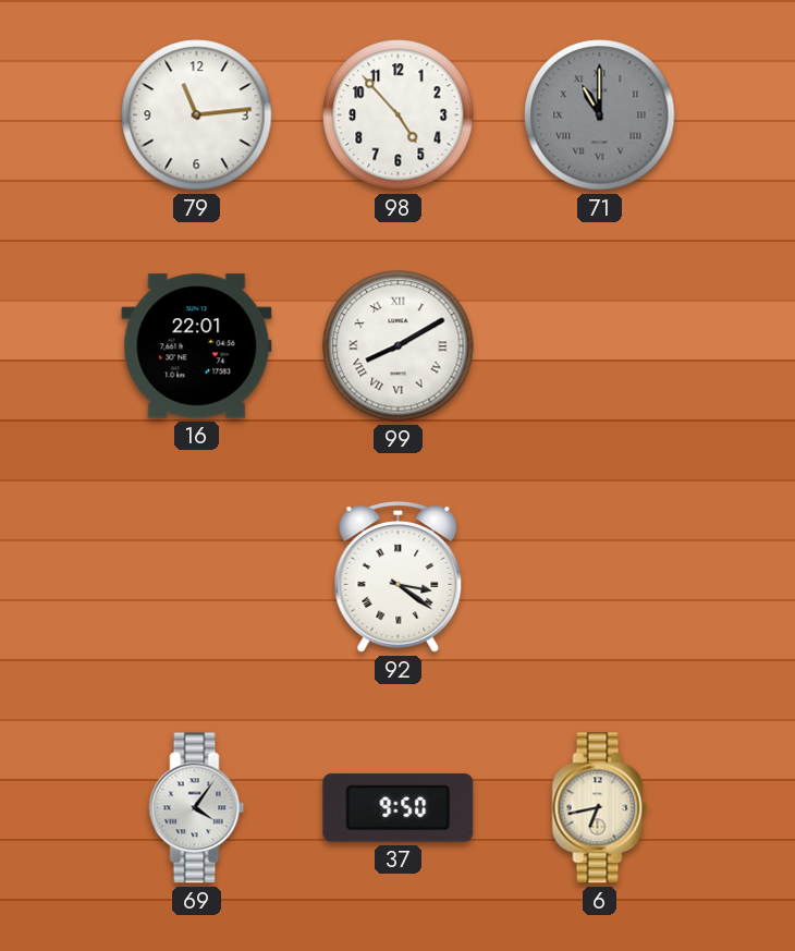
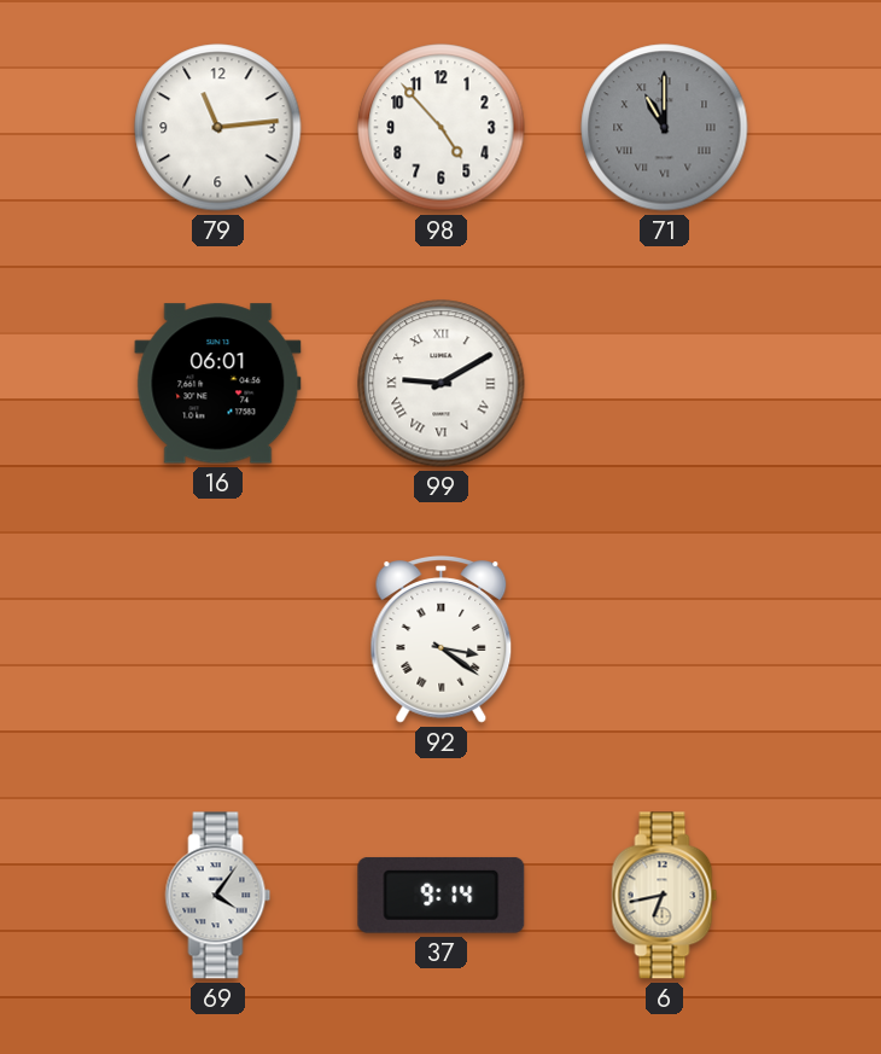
16: 22:01 -> 06:01
99: 8:10 -> 9:10
37: 9:50 -> 9:14
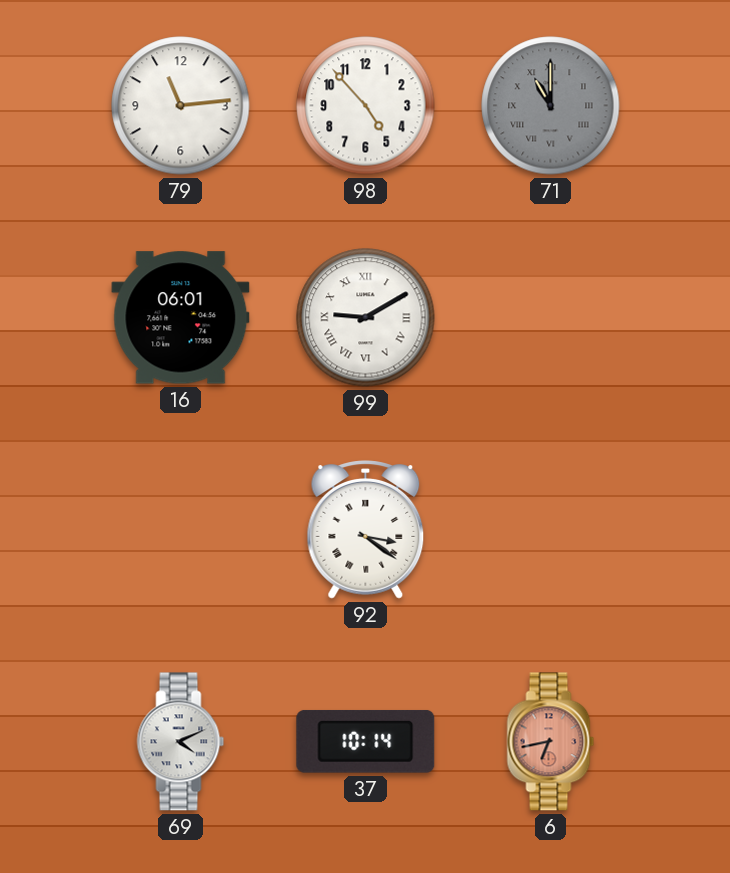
69: 4:06 -> 4:11
37: 9:14 -> 10:14
6 dial: cream -> salmon
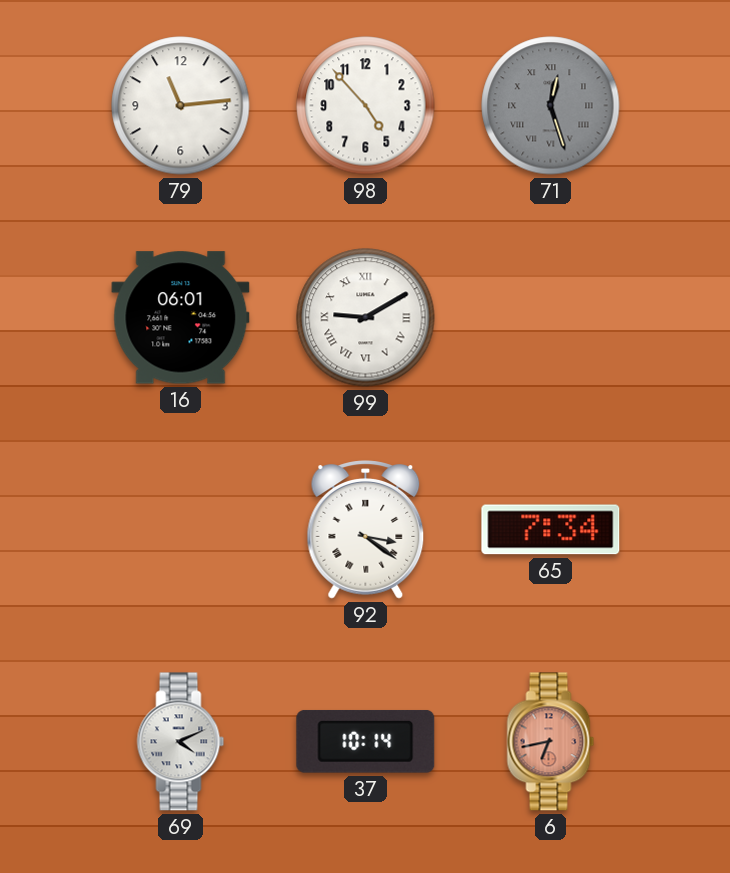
71: 11:00 -> 12:27
65: none -> 7:34
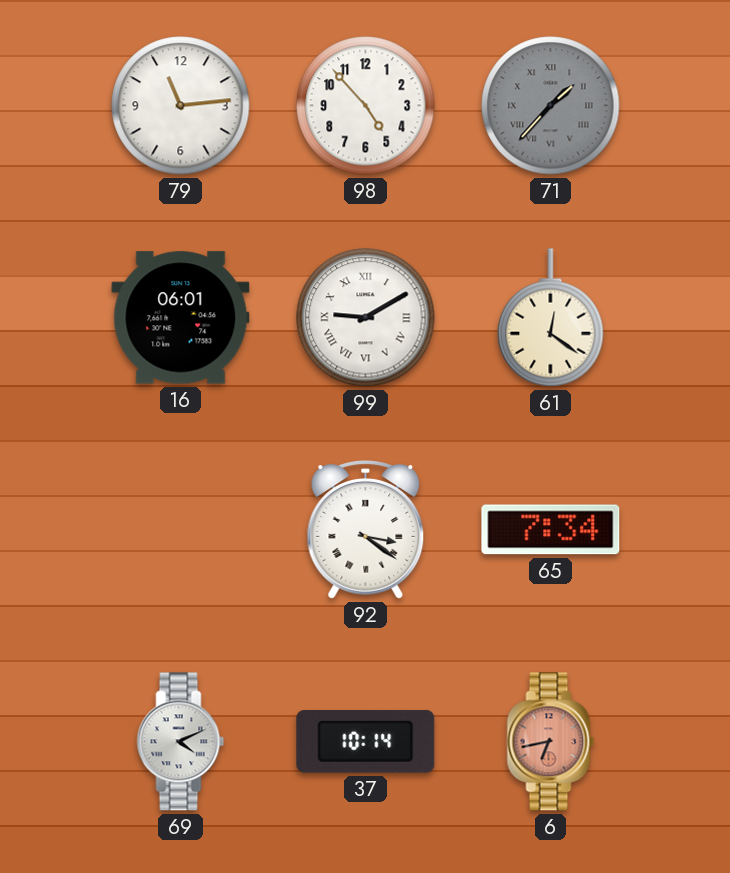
71: 12:27 -> 1:37
61: none -> 12:21
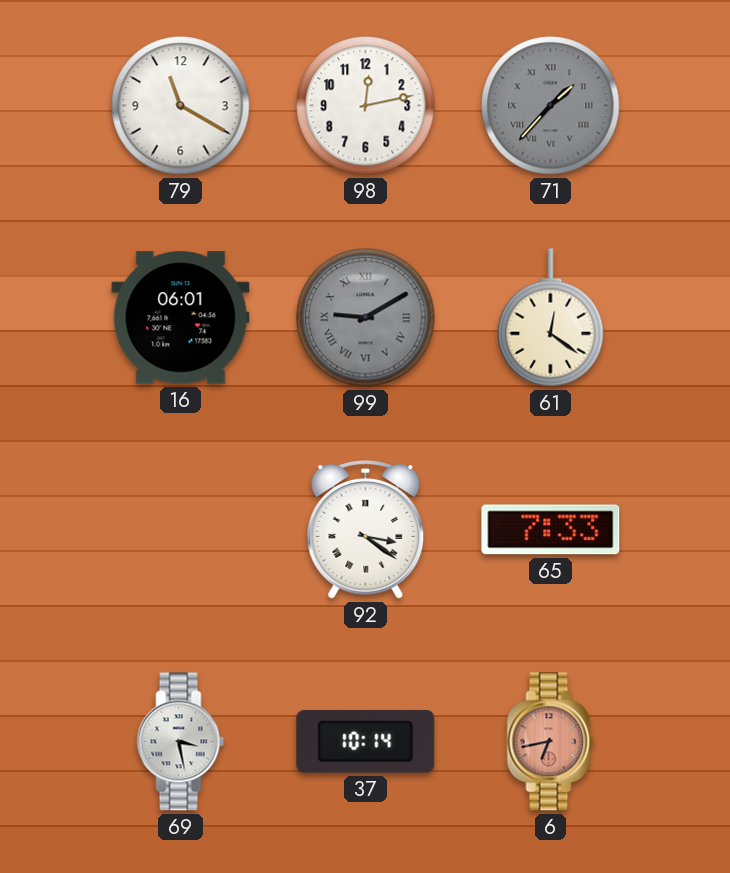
79: 11:14 -> 11:20
98: 4:53 -> 12:13
99 dial: white -> grey
65: 7:34 -> 7:33
69: 4:11 -> 3:28
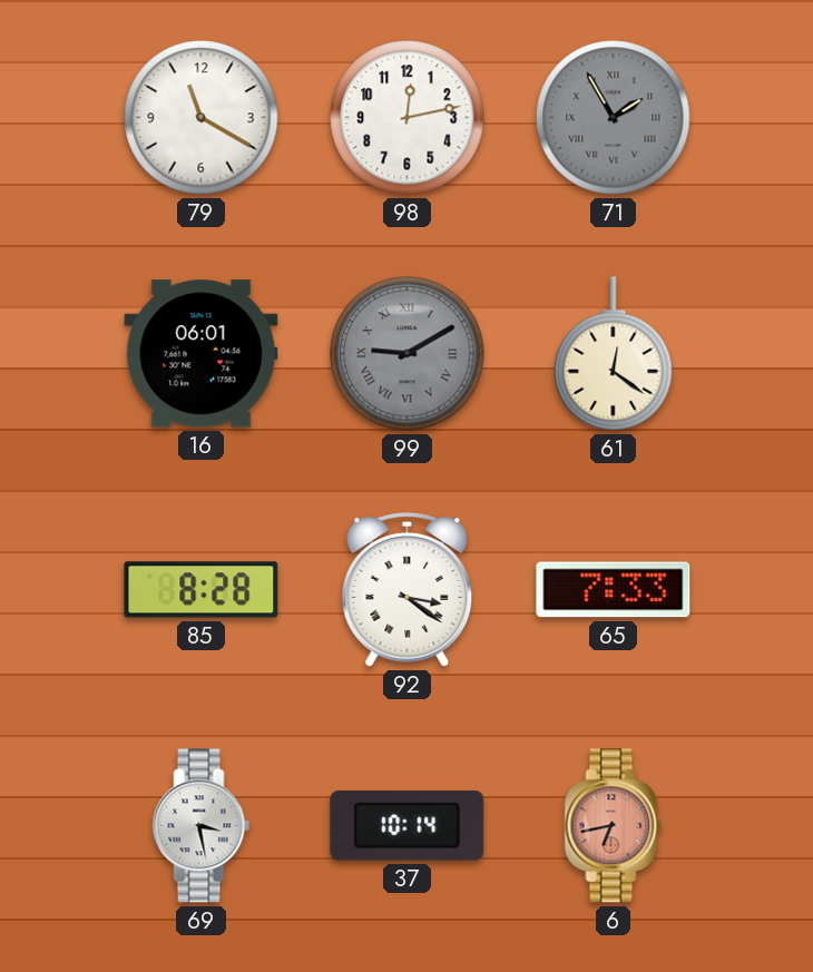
71: 1:37 -> 1:55
85: none -> 8:28
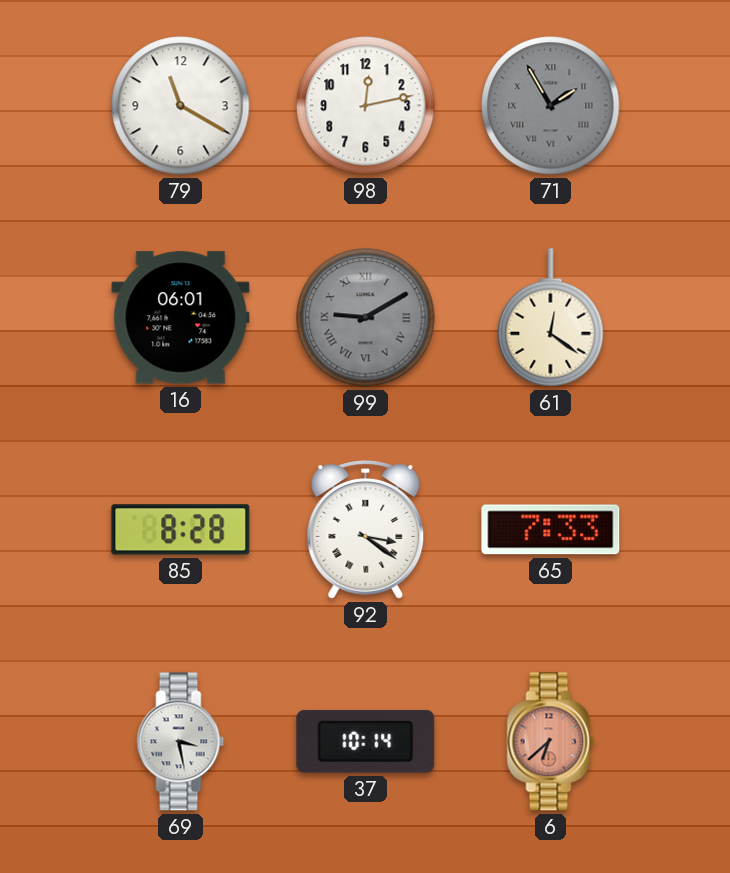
6: 6:43 -> 6:38
